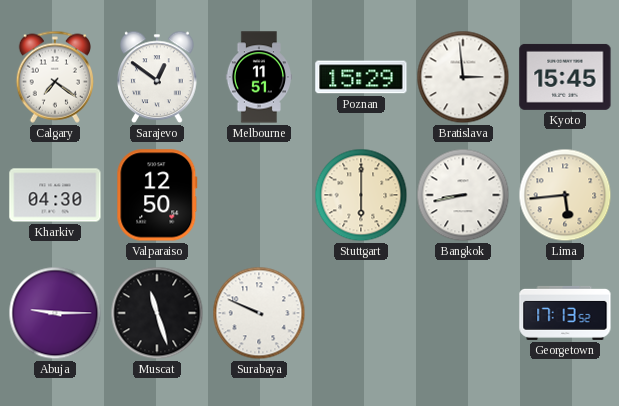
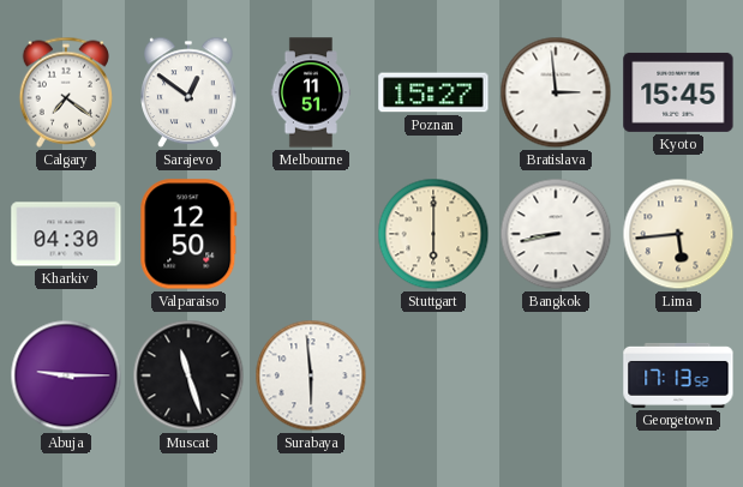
Poznan: 15:29 -> 15:27
Surabaya: 9:49 -> 5:59
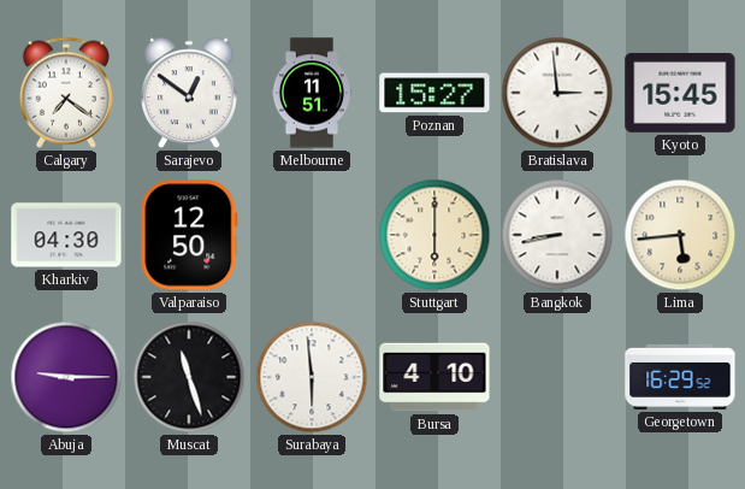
Bursa: none -> 4:10
Georgetown: 17:13 -> 16:29
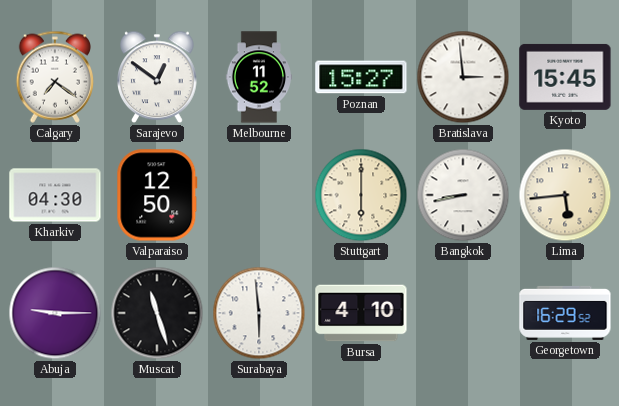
Melbourne: 11:51 -> 11:52
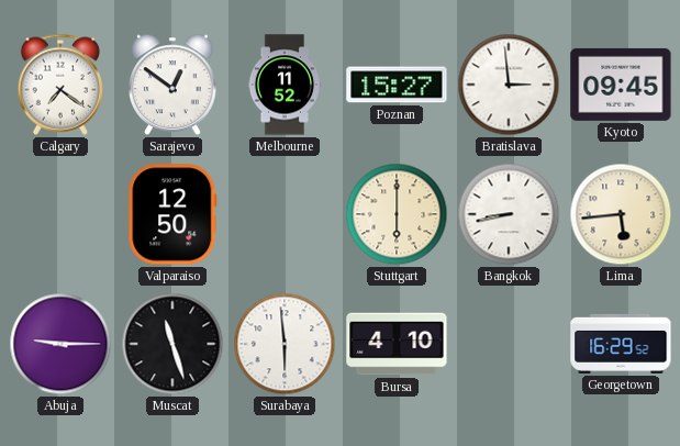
Kyoto: 15:45 -> 09:45
Kharkiv: 04:30 -> none
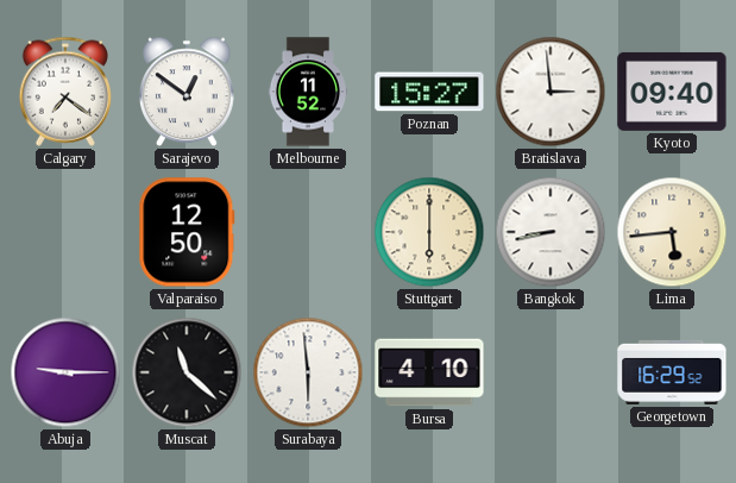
Kyoto: 09:45 -> 09:40
Muscat: 11:27 -> 11:22
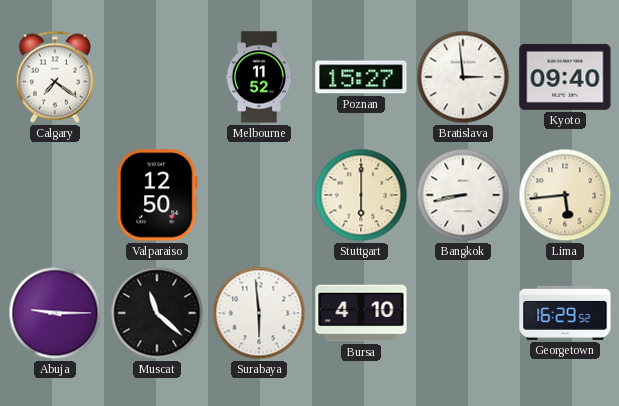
Sarajevo: 12:51 -> none
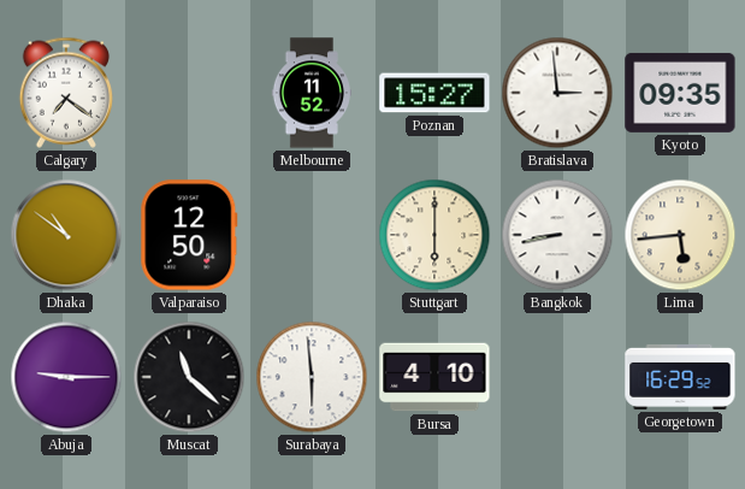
Kyoto: 09:40 -> 09:35
Dhaka: none -> 10:51
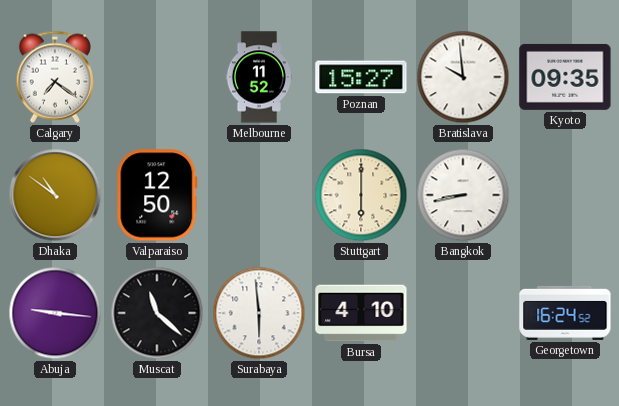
Bratislava: 2:59 -> 9:59
Lima: 5:44 -> none
Abuja: 9:15 -> 9:16
Georgetown: 16:29 -> 16:24
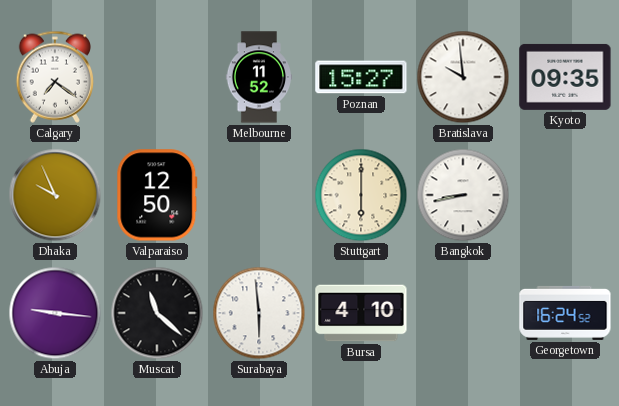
Dhaka: 10:51 -> 9:56
